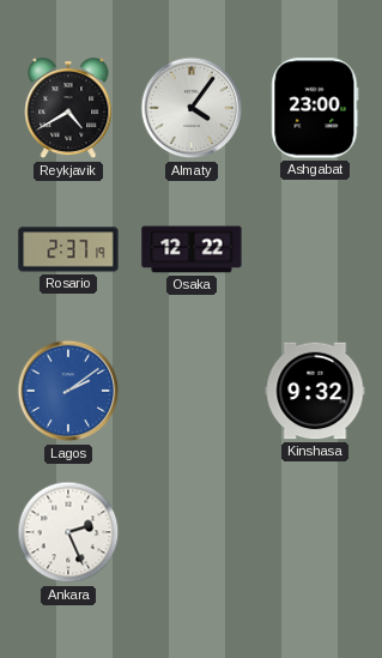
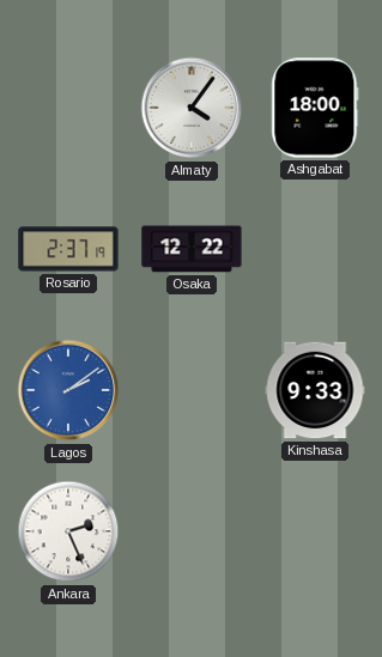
Reykjavik: 4:40 -> none
Ashgabat: 23:00 -> 18:00
Kinshasa: 9:32 -> 9:33
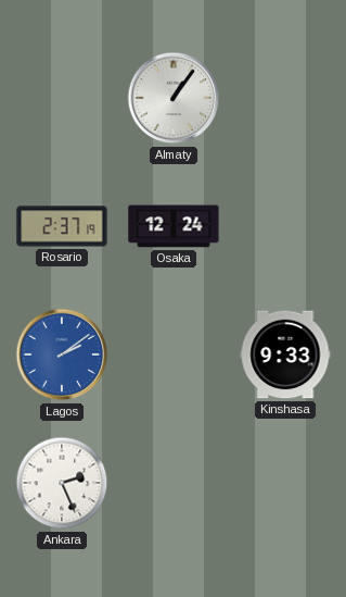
Almaty: 4:06 -> 1:06
Ashgabat: 18:00 -> none
Osaka: 12:22 -> 12:24
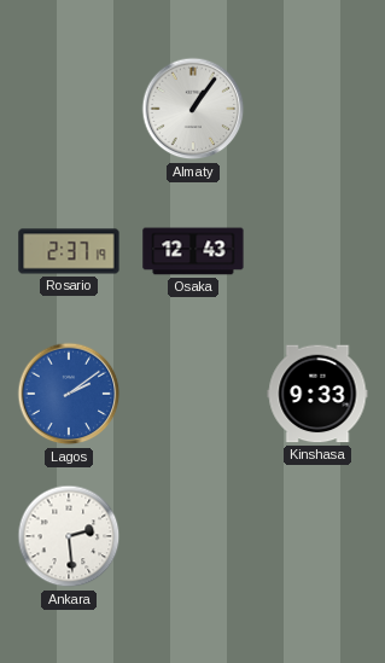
Osaka: 12:24 -> 12:43
Ankara: 2:26 -> 2:29
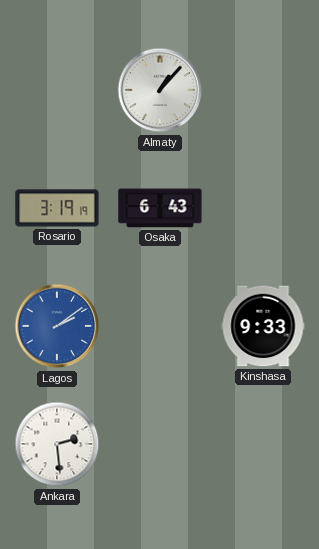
Almaty: 1:06 -> 1:07
Rosario: 2:37 -> 3:19
Osaka: 12:43 -> 6:43
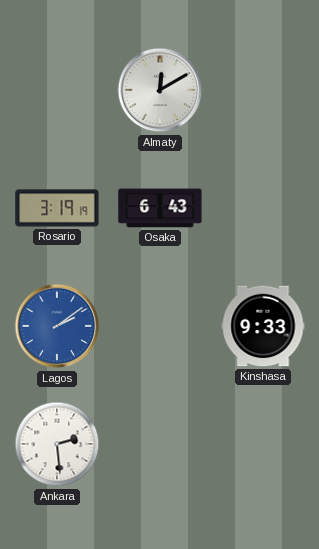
Almaty: 1:07 -> 12:10
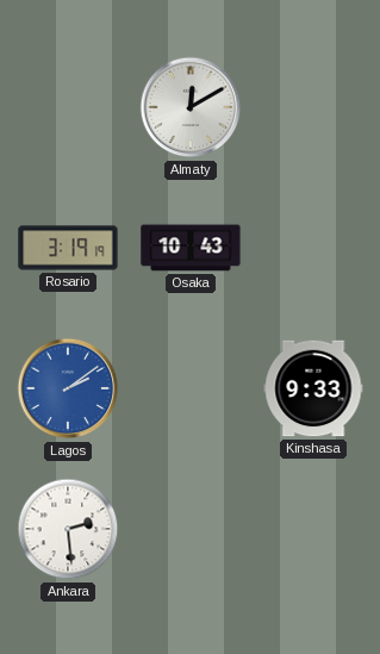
Osaka: 6:43 -> 10:43
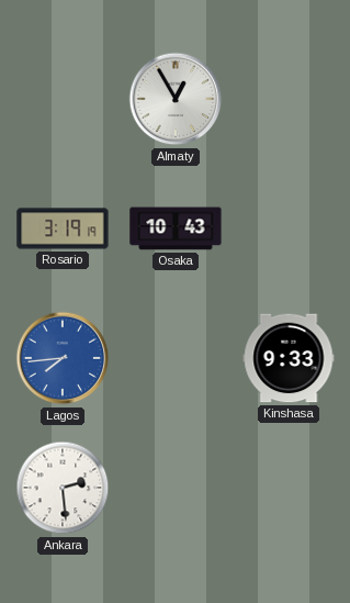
Almaty: 12:10 -> 12:55
Lagos: 2:09 -> 7:44
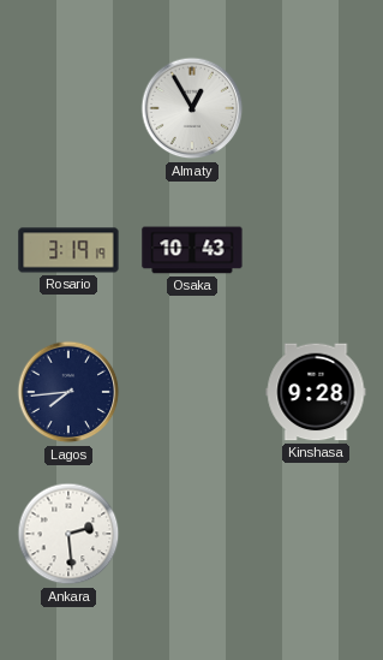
Lagos dial: blue -> navy
Kinshasa: 9:33 -> 9:28
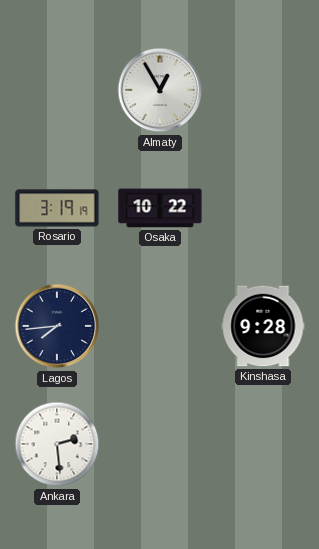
Osaka: 10:43 -> 10:22
